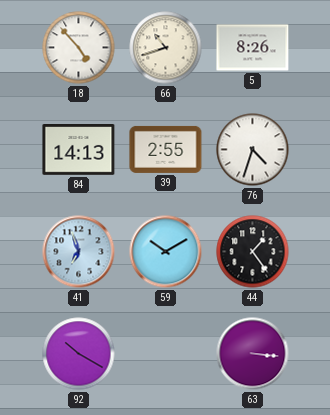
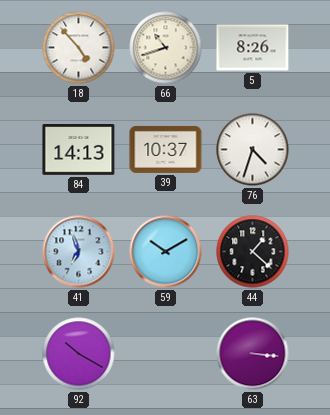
39: 2:55 -> 10:37
44: 1:24 -> 1:22
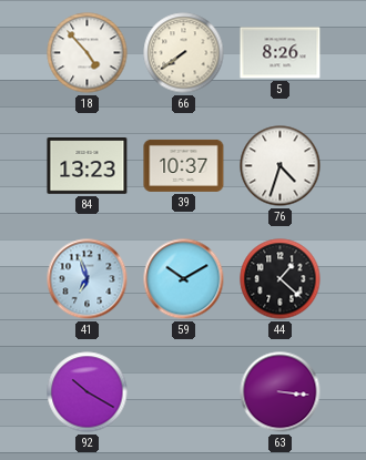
66: 10:42 -> 7:39
84: 14:13 -> 13:23
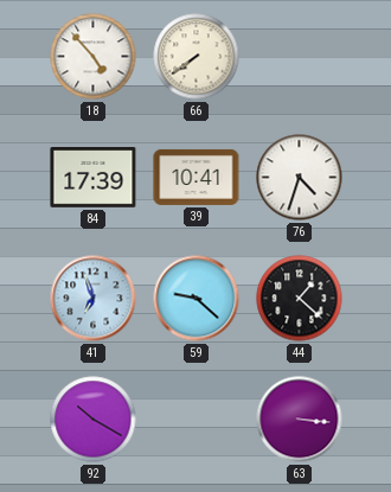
5: 8:26 -> none
84: 13:23 -> 17:39
39: 10:37 -> 10:41
59: 10:10 -> 9:22
